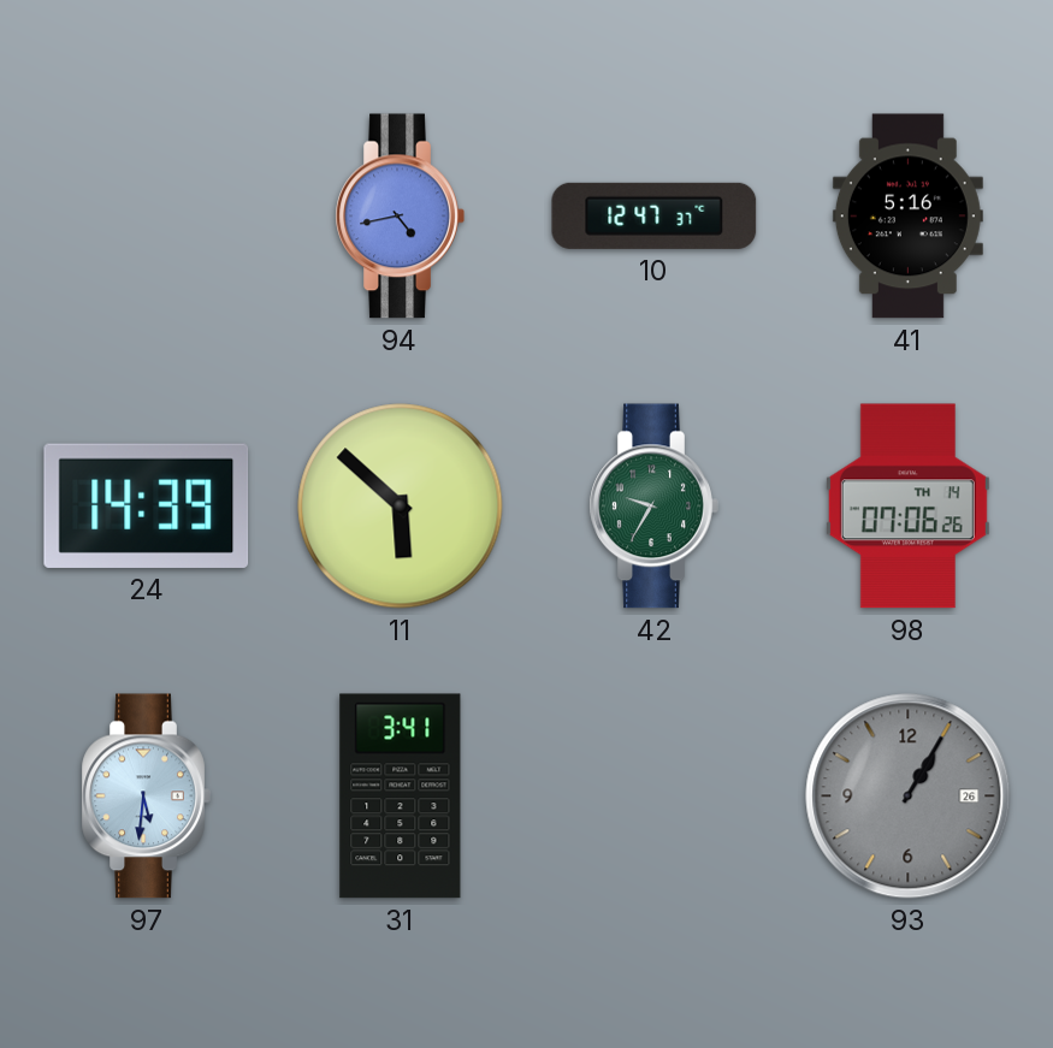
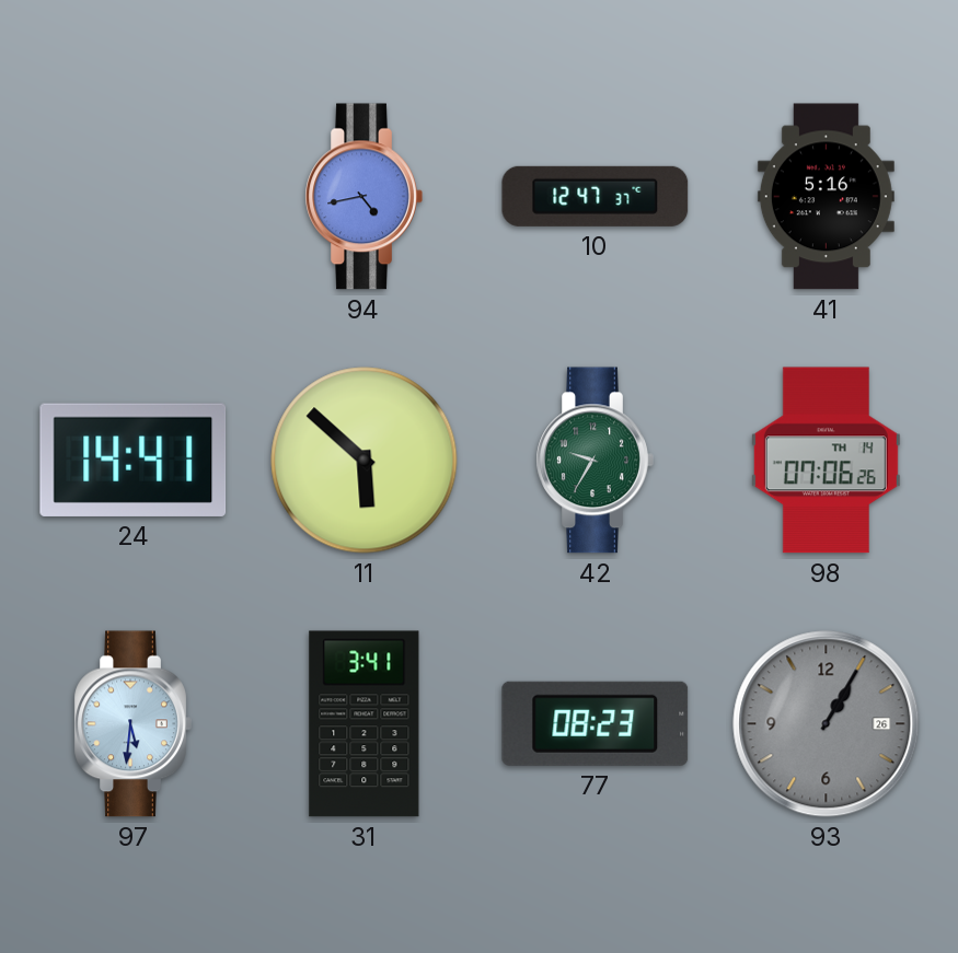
24: 14:39 -> 14:41
77: none -> 08:23
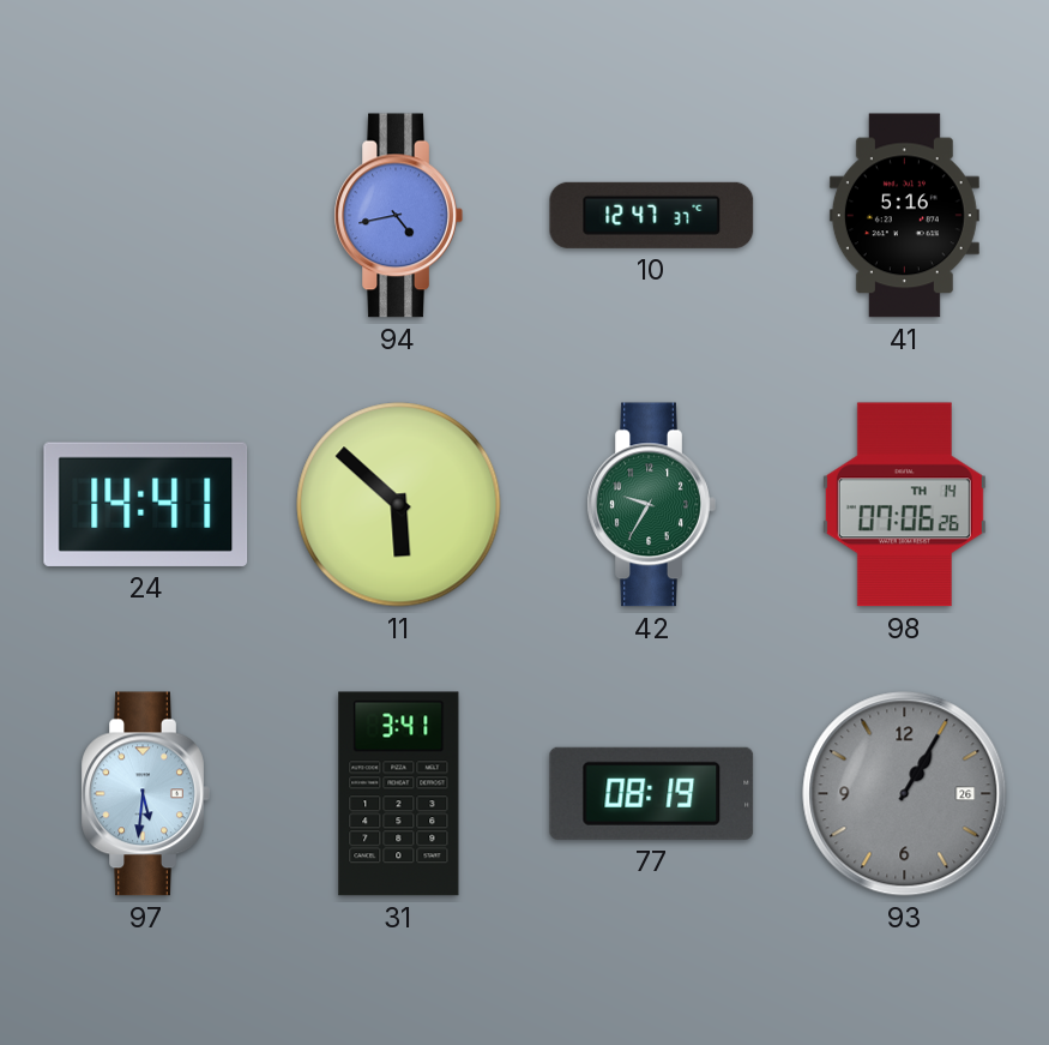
77: 08:23 -> 08:19
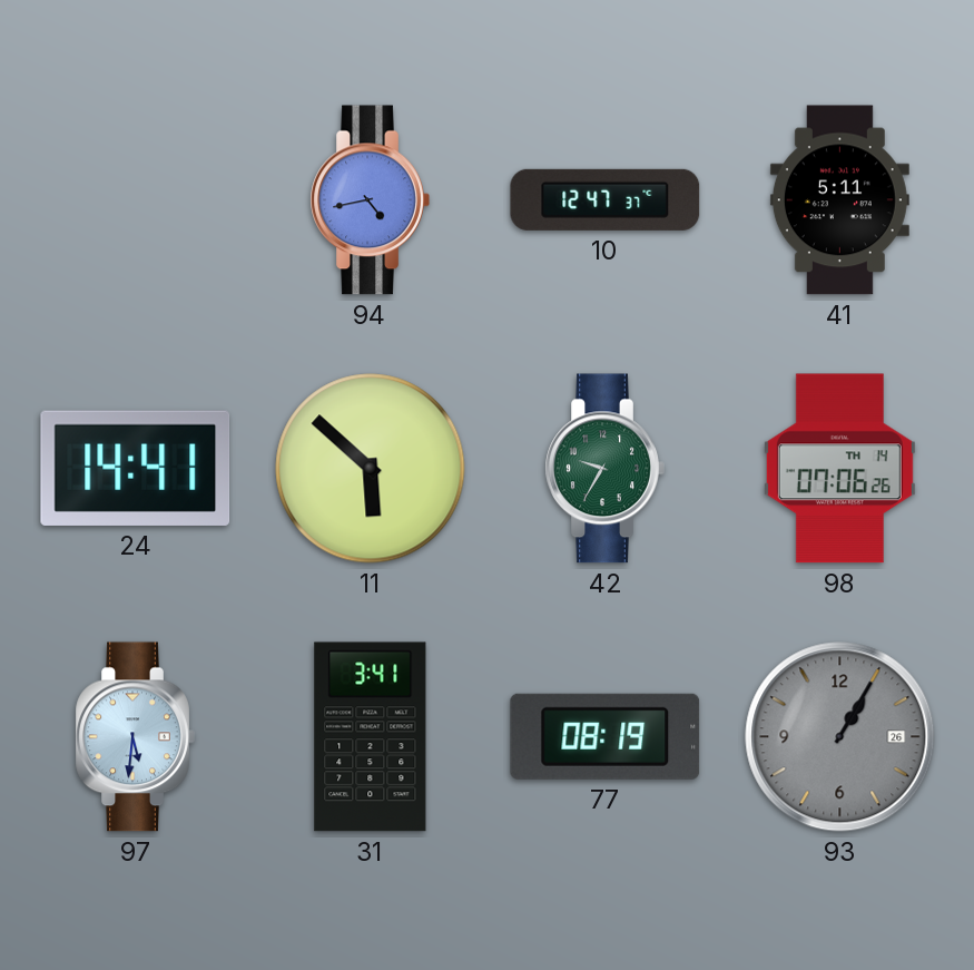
41: 5:16 -> 5:11
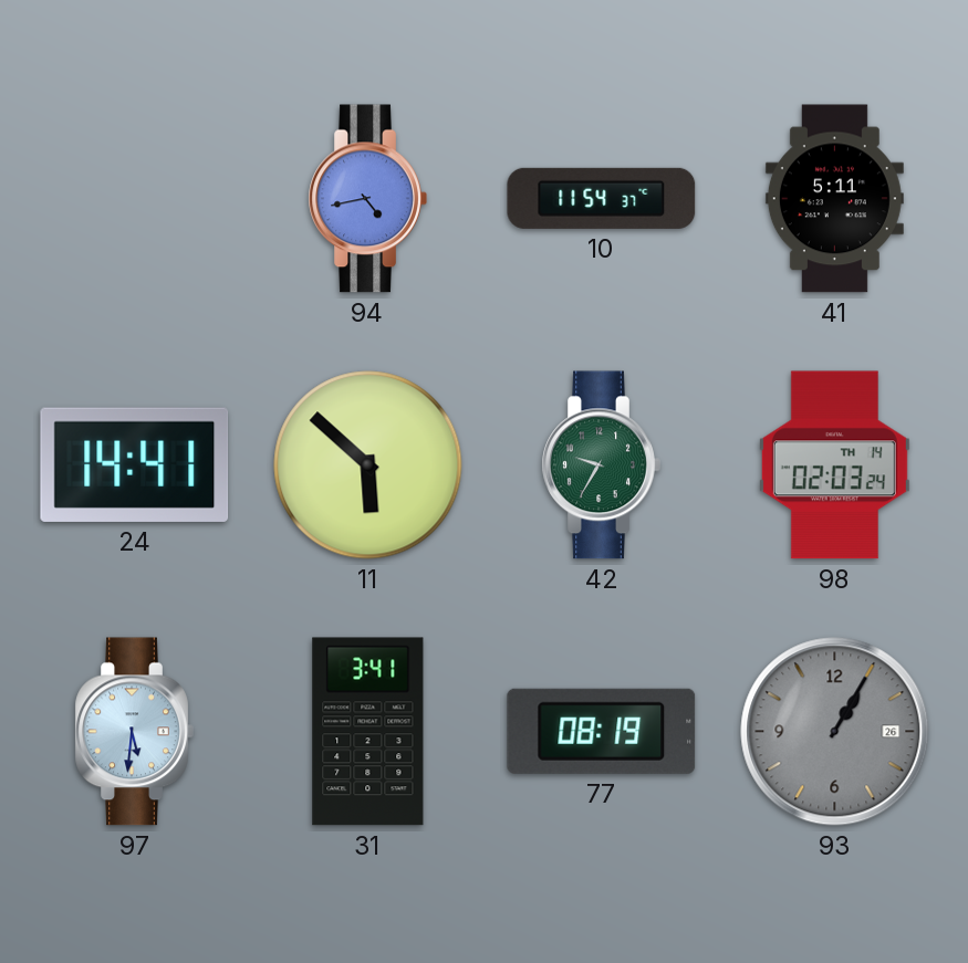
10: 12:47 -> 11:54
98: 07:06 -> 02:03
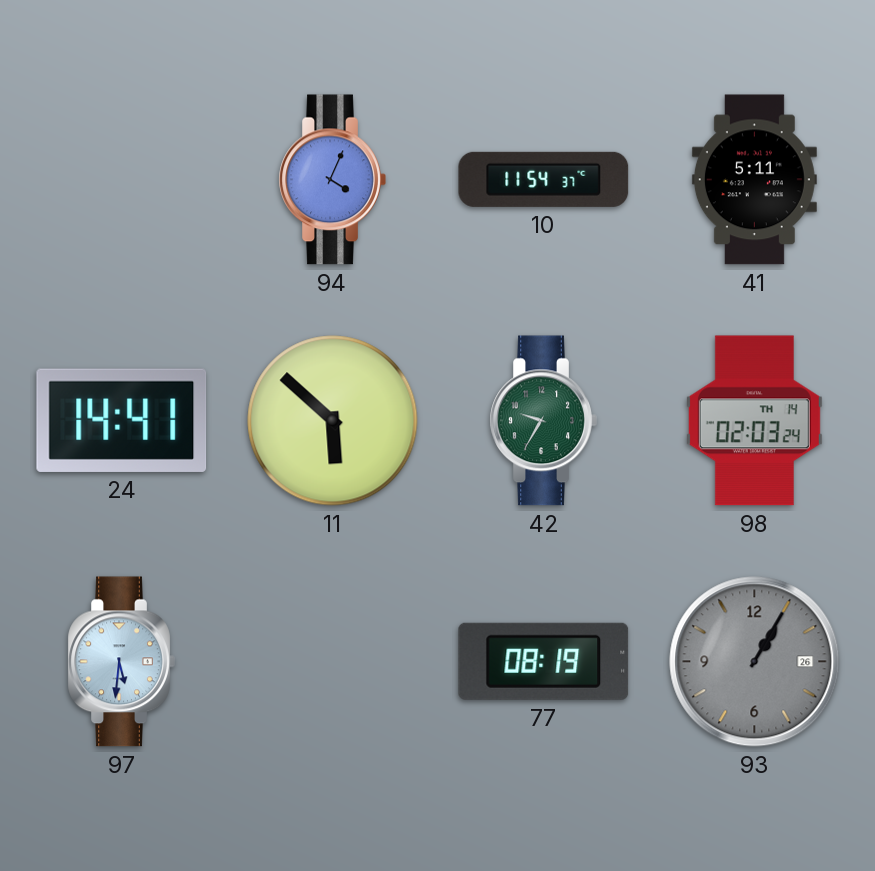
94: 4:43 -> 4:04
31: 3:41 -> none
